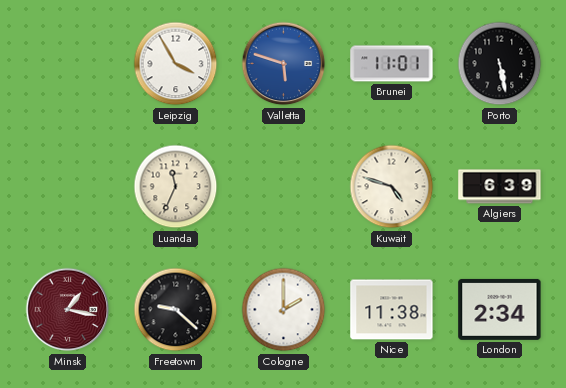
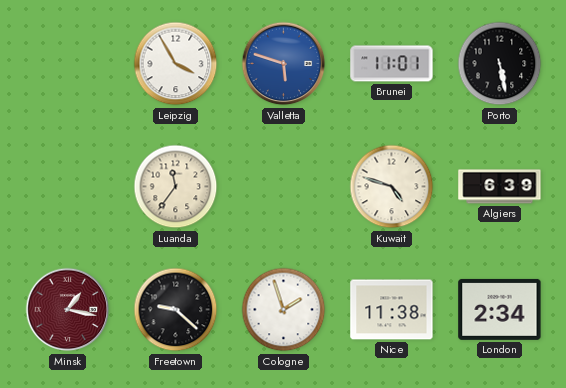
Luanda: 11:34 -> 11:36
Cologne: 2:00 -> 1:57
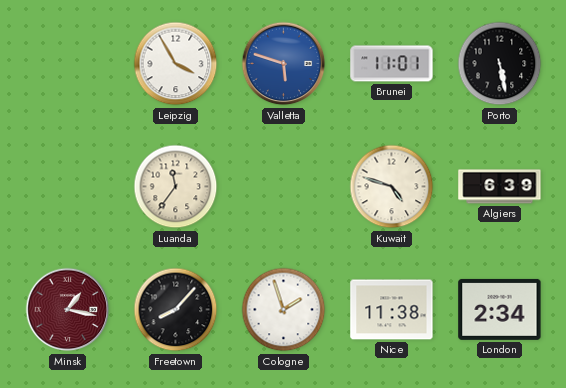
Freetown: 9:22 -> 8:07
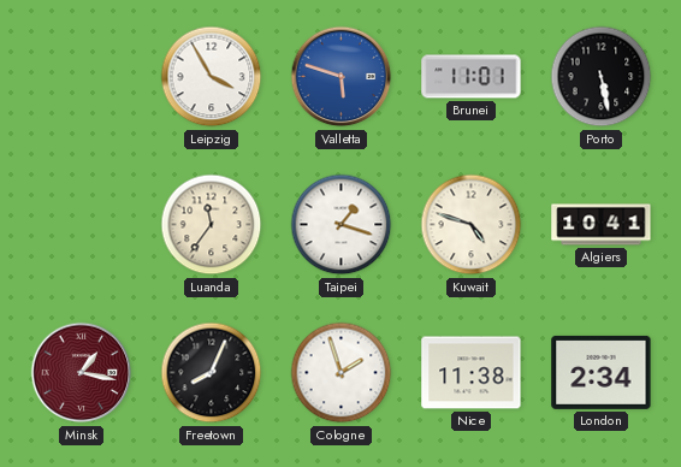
Taipei: none -> 1:18
Algiers: 6:39 -> 10:41
Freetown: 8:07 -> 8:04
